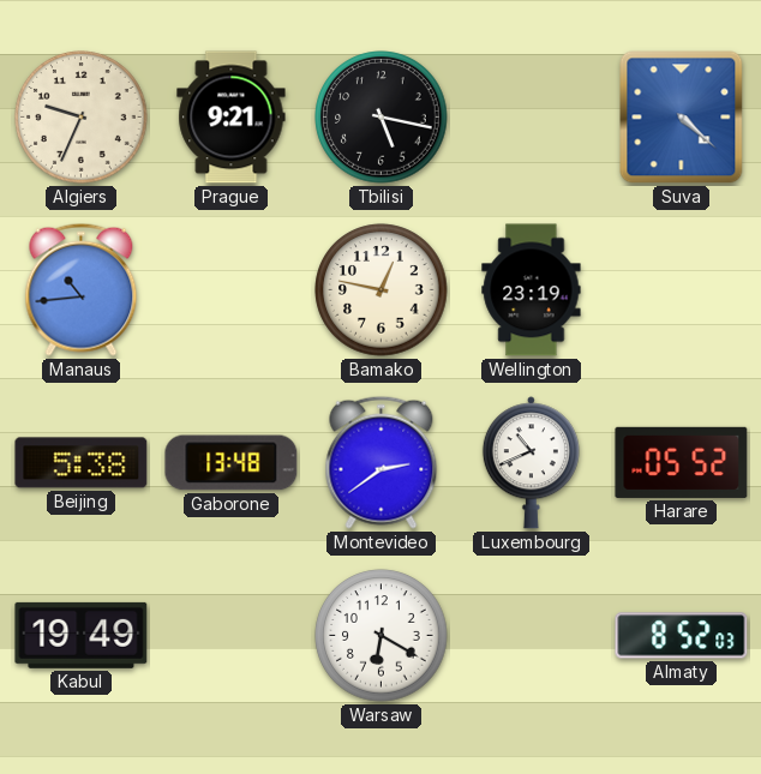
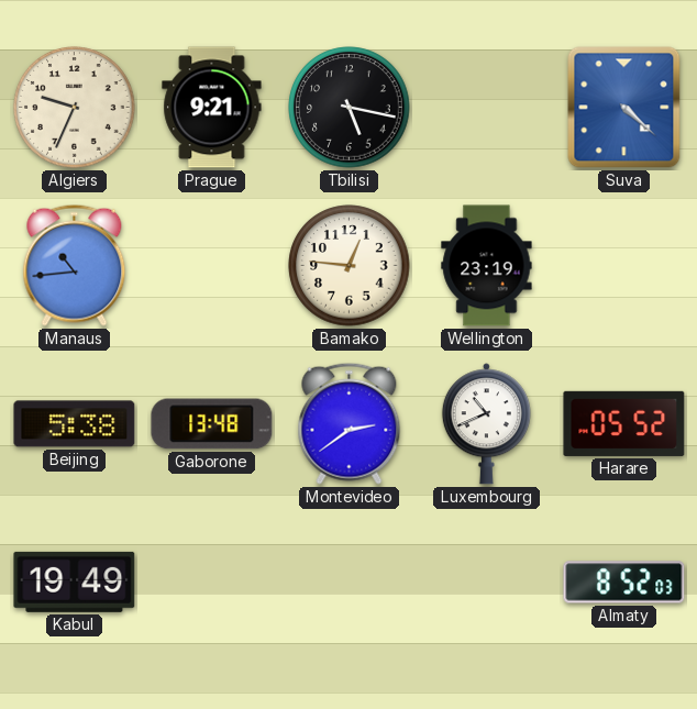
Bamako: 12:47 -> 12:46
Warsaw: 6:20 -> none
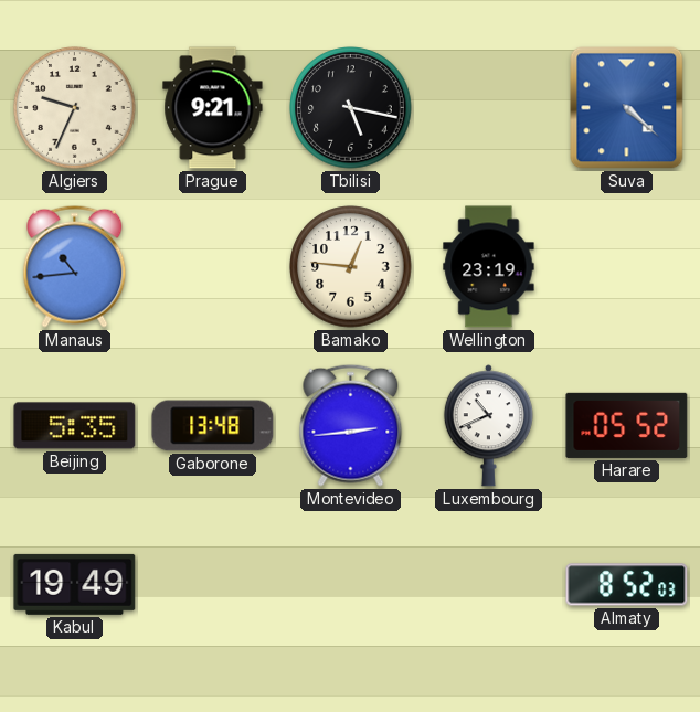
Beijing: 5:38 -> 5:35
Montevideo: 2:39 -> 2:44
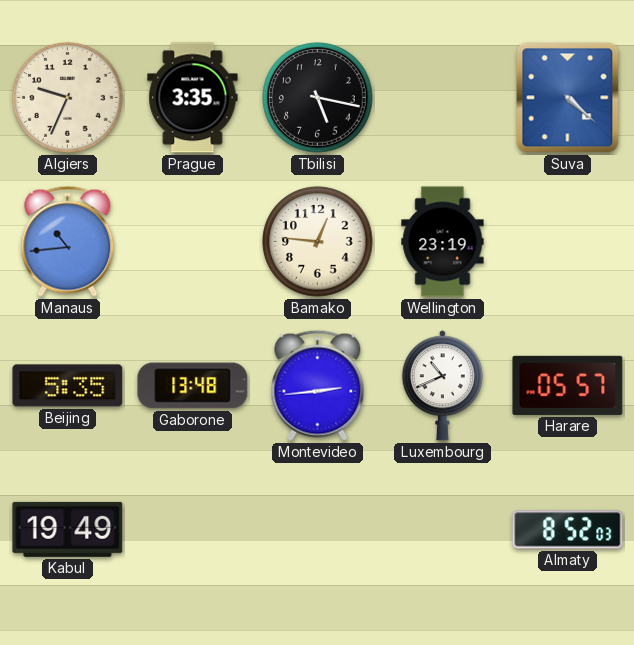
Prague: 9:21 -> 3:35
Harare: 05:52 -> 05:57
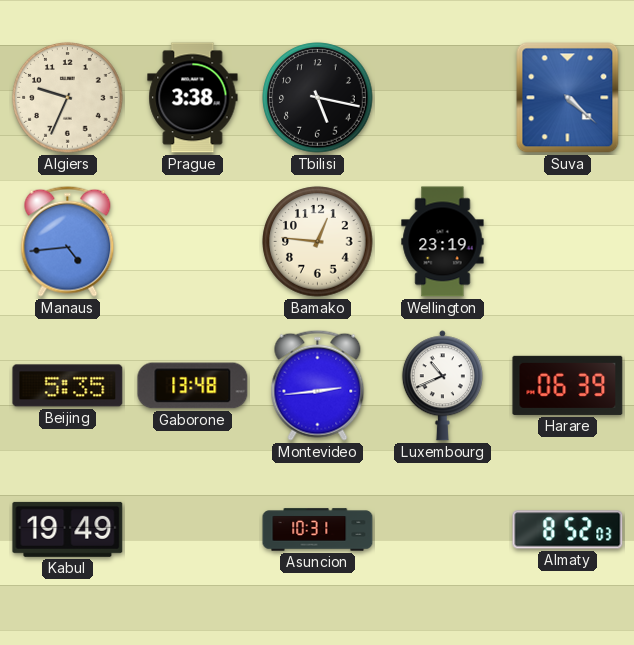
Prague: 3:35 -> 3:38
Manaus: 10:44 -> 4:44
Harare: 05:57 -> 06:39
Asuncion: none -> 10:31
